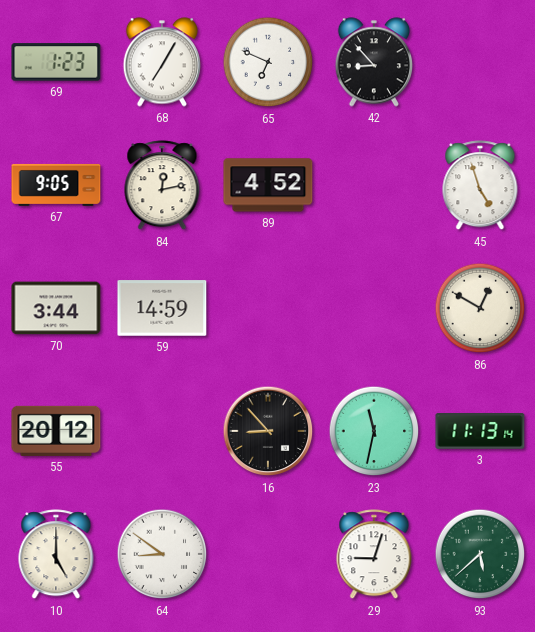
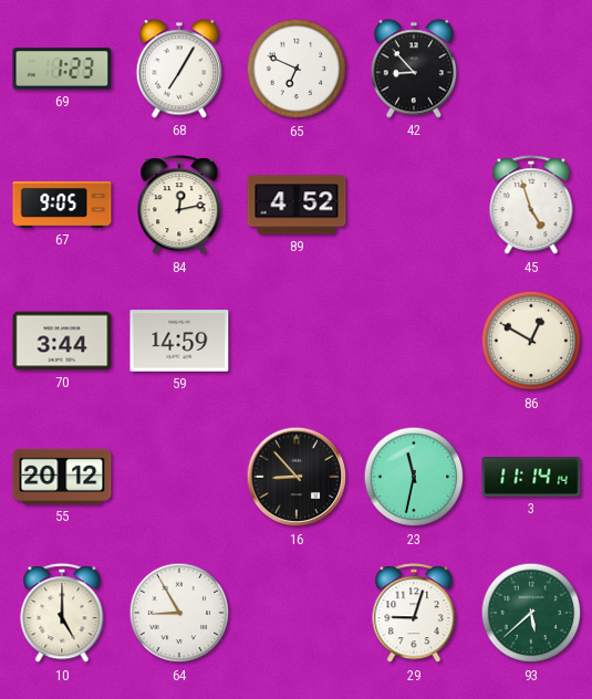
3: 11:13 -> 11:14
64: 8:51 -> 8:55
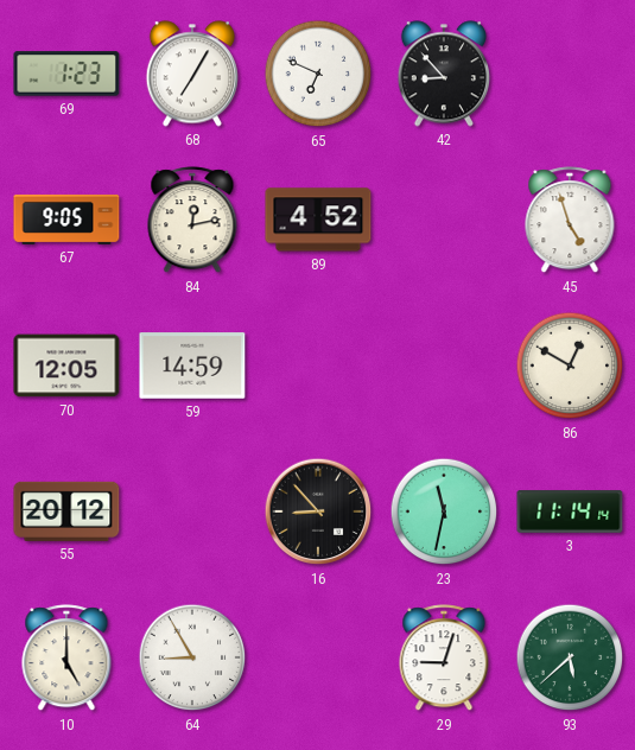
70: 3:44 -> 12:05
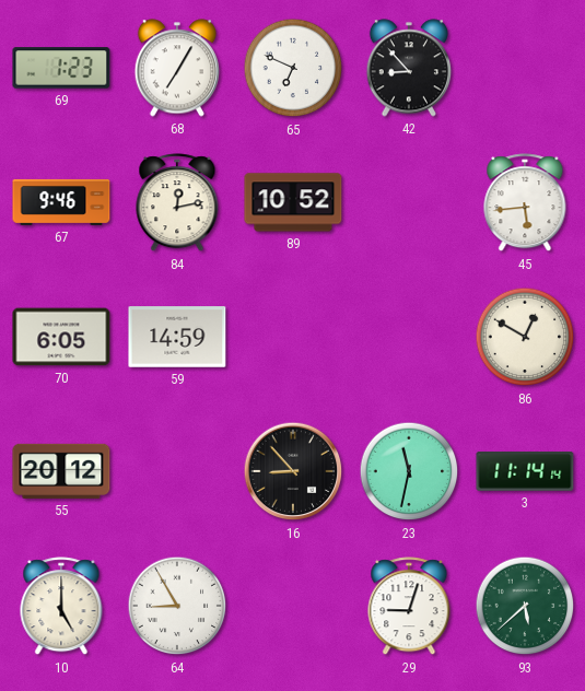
67: 9:05 -> 9:46
89: 4:52 -> 10:52
45: 4:57 -> 5:44
70: 12:05 -> 6:05
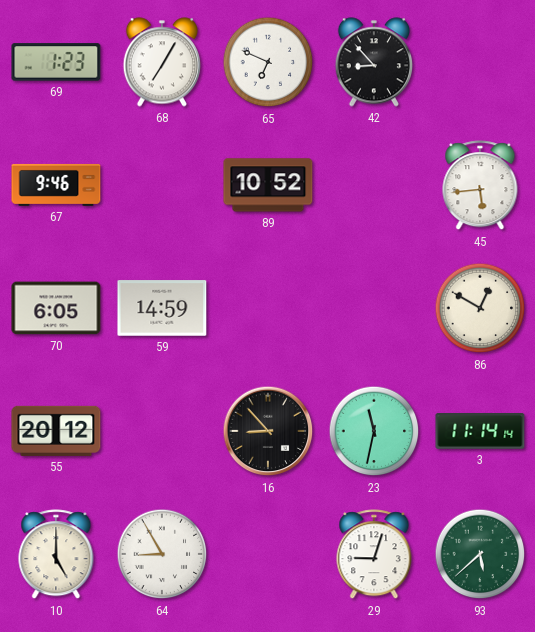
84: 12:13 -> none
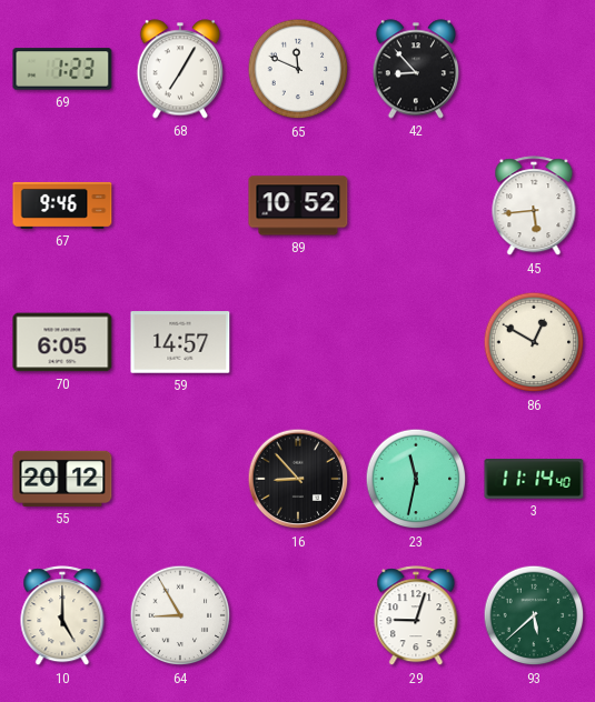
65: 6:49 -> 11:49
59: 14:59 -> 14:57
3: 11:14:14 -> 11:14:40
